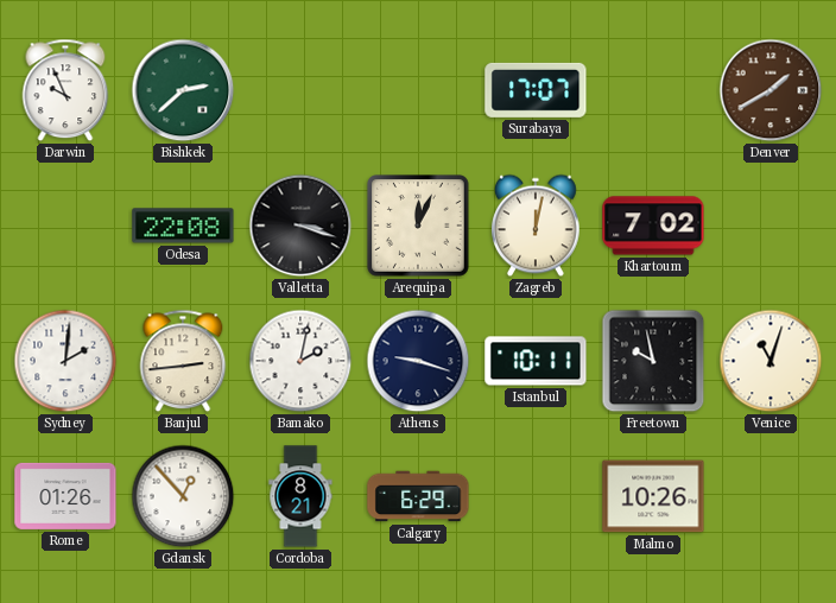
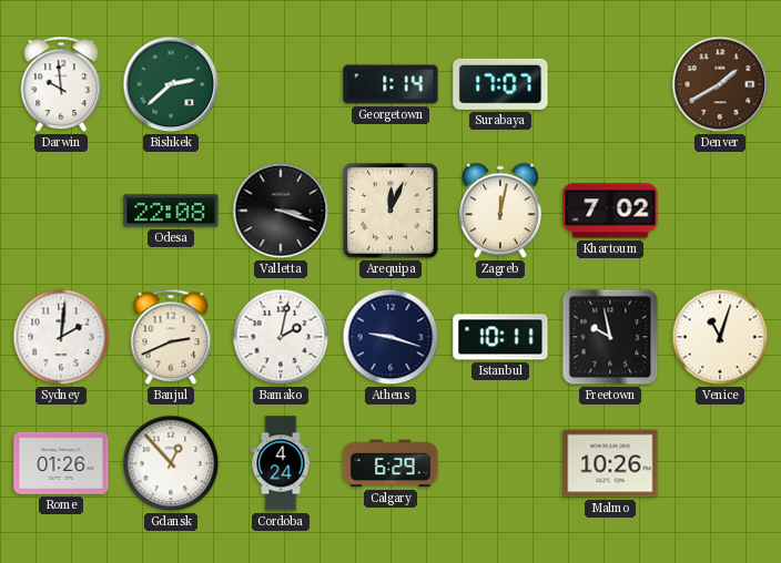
Darwin: 9:56 -> 9:59
Georgetown: none -> 1:14
Banjul: 2:44 -> 2:41
Cordoba: 8:21 -> 4:24
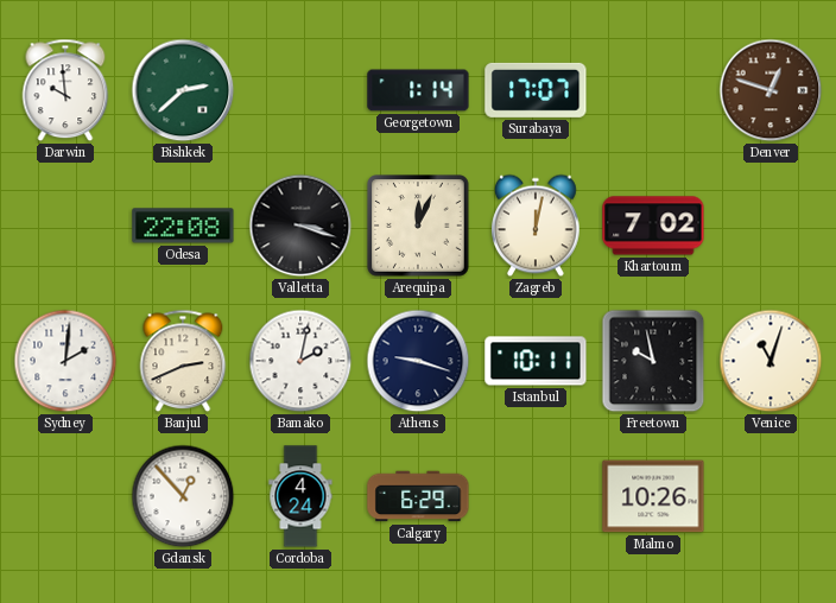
Denver: 1:40 -> 12:48
Rome: 01:26 -> none
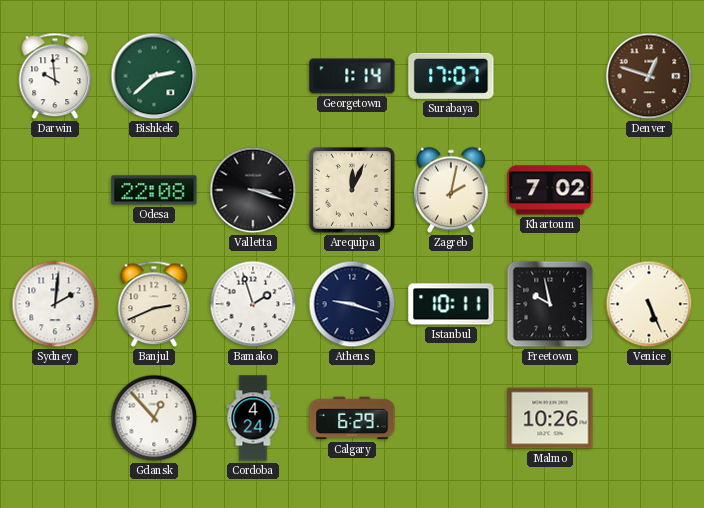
Zagreb: 12:02 -> 2:02
Bamako: 2:02 -> 1:57
Venice: 11:03 -> 5:26
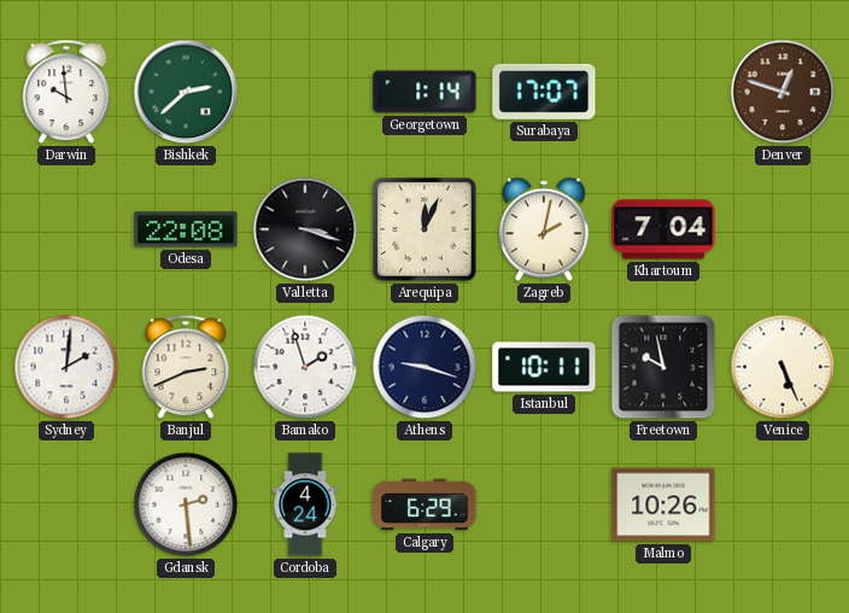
Khartoum: 7:02 -> 7:04
Gdansk: 12:53 -> 2:29
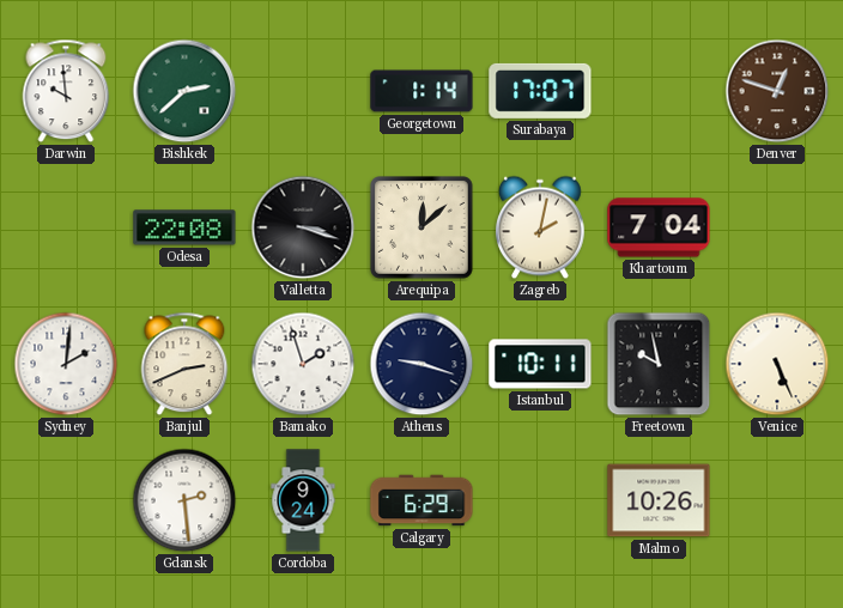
Arequipa: 12:04 -> 12:08
Cordoba: 4:24 -> 9:24
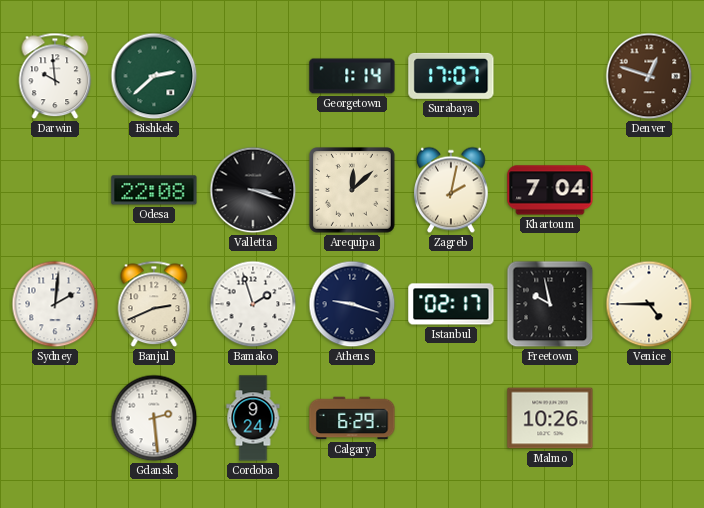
Istanbul: 10:11 -> 02:17
Venice: 5:26 -> 4:45
